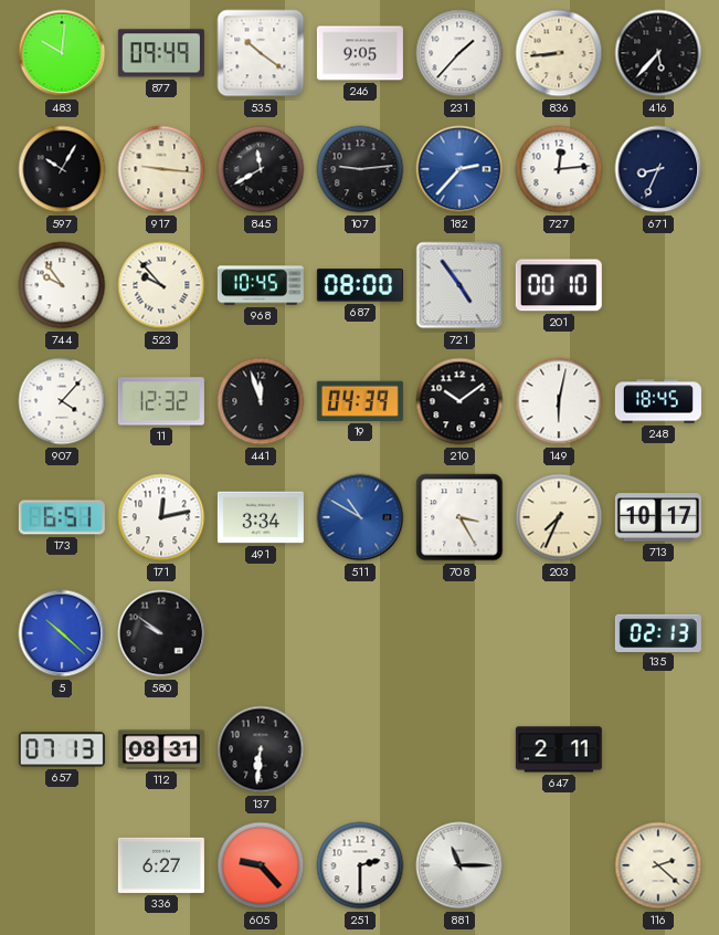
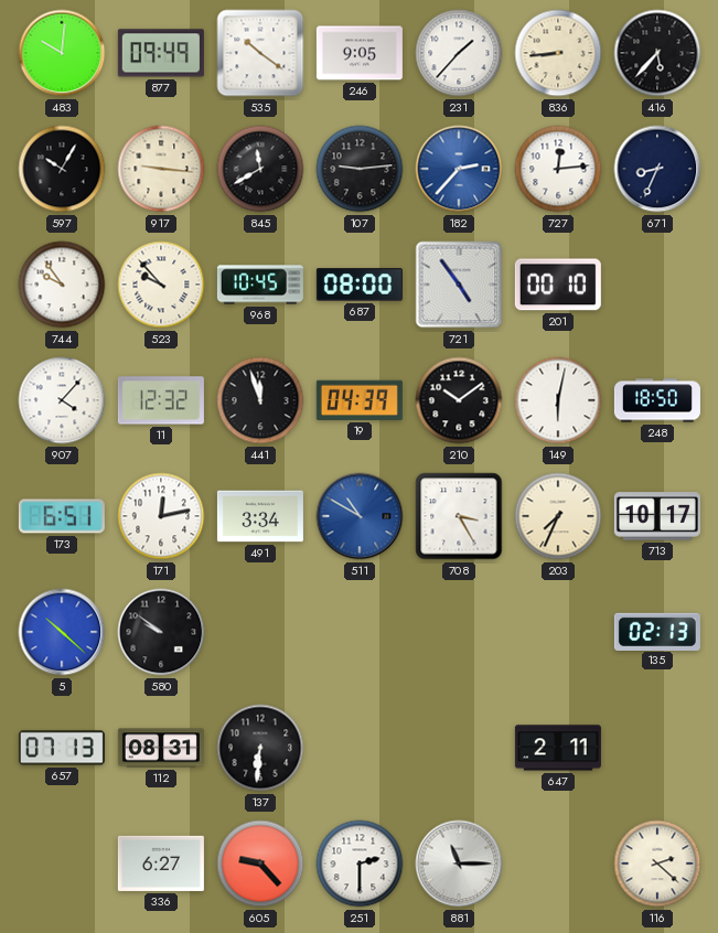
248: 18:45 -> 18:50
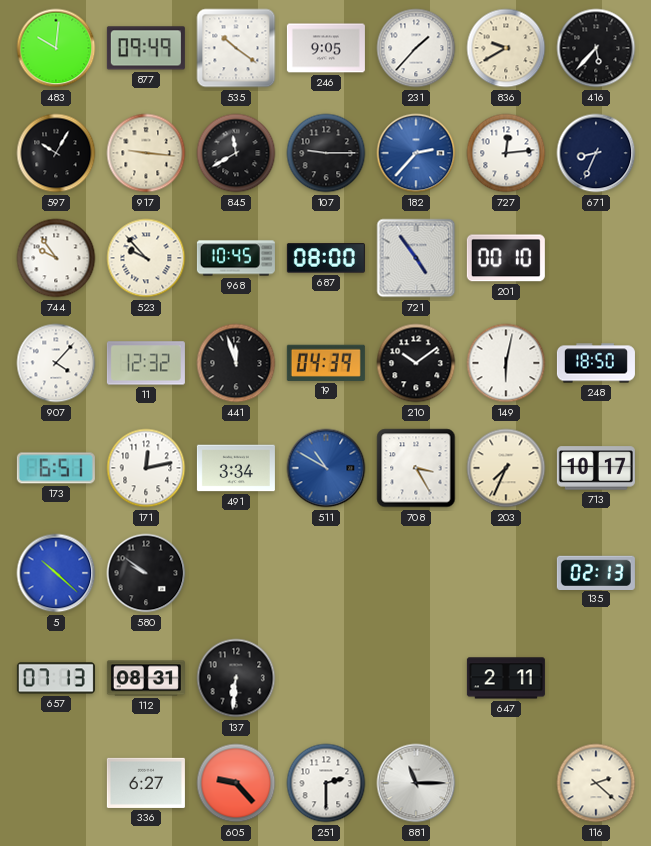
836: 8:44 -> 9:40
107: 9:14 -> 9:15
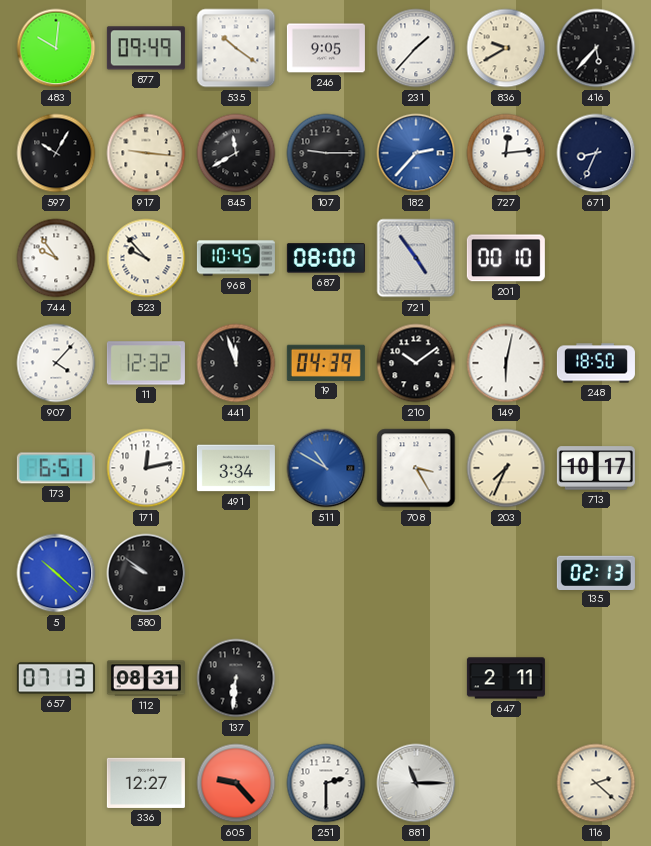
336: 6:27 -> 12:27
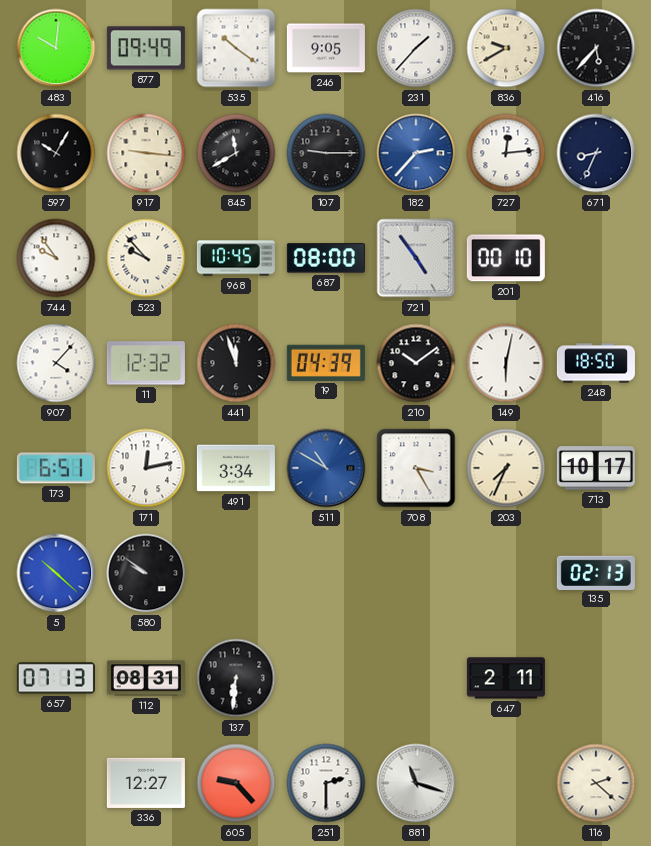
881: 11:15 -> 11:18
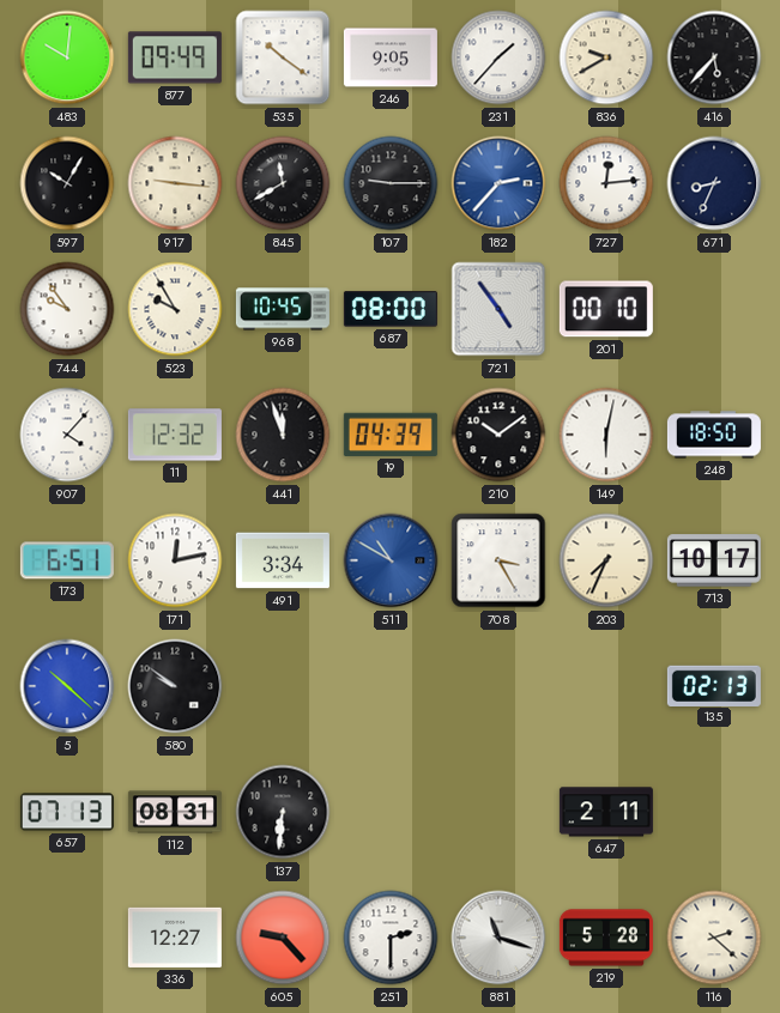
523: 9:53 -> 9:55
219: none -> 5:28
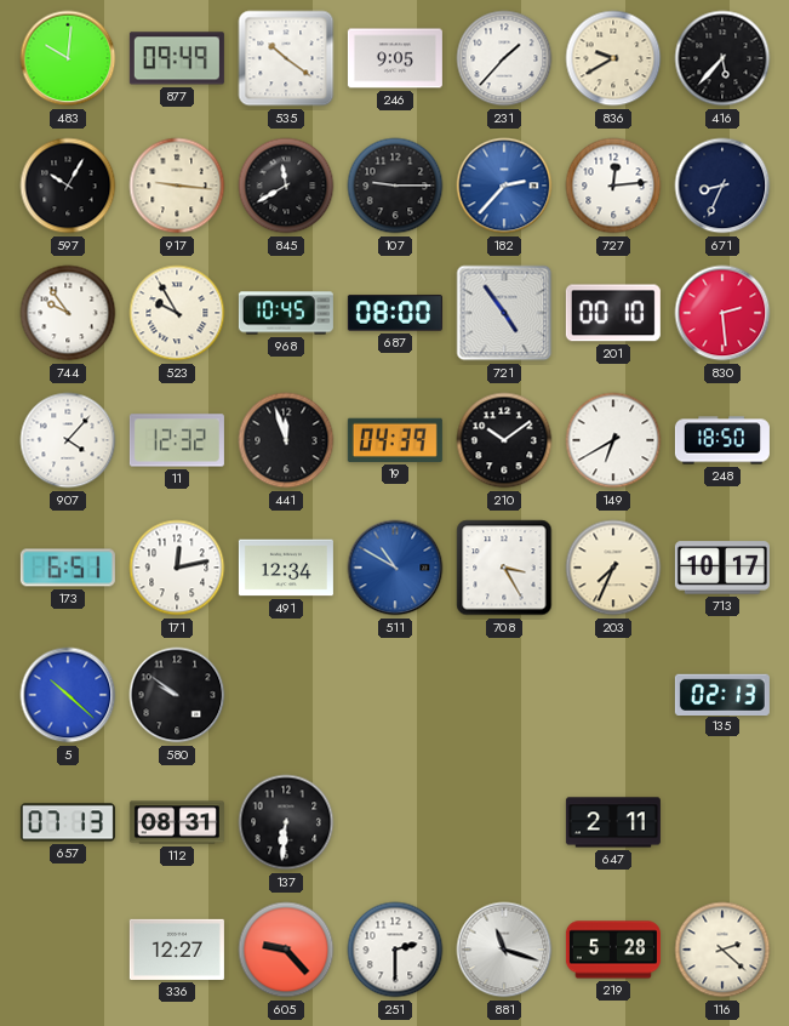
830: none -> 2:29
149: 6:02 -> 6:40
491: 3:34 -> 12:34
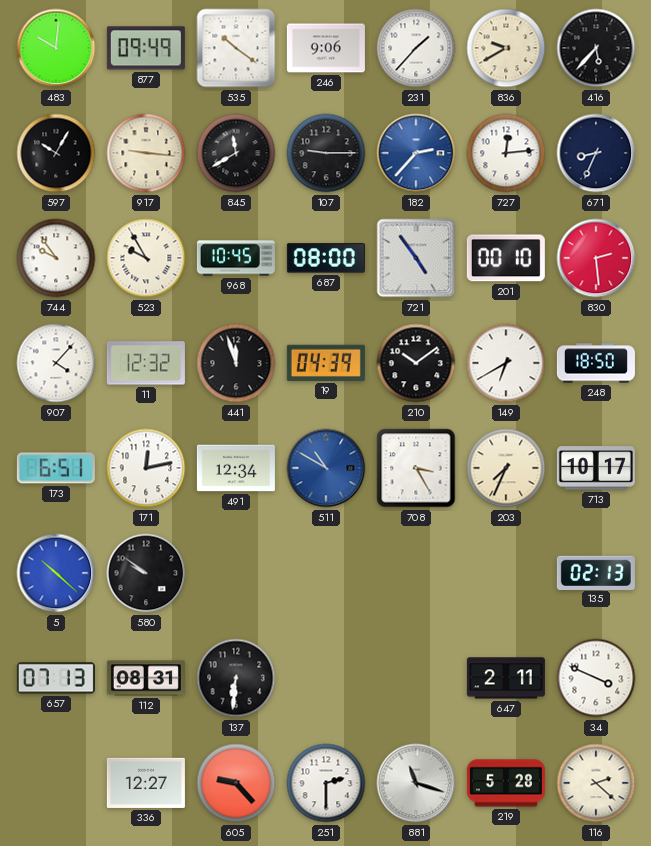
246: 9:05 -> 9:06
34: none -> 3:49
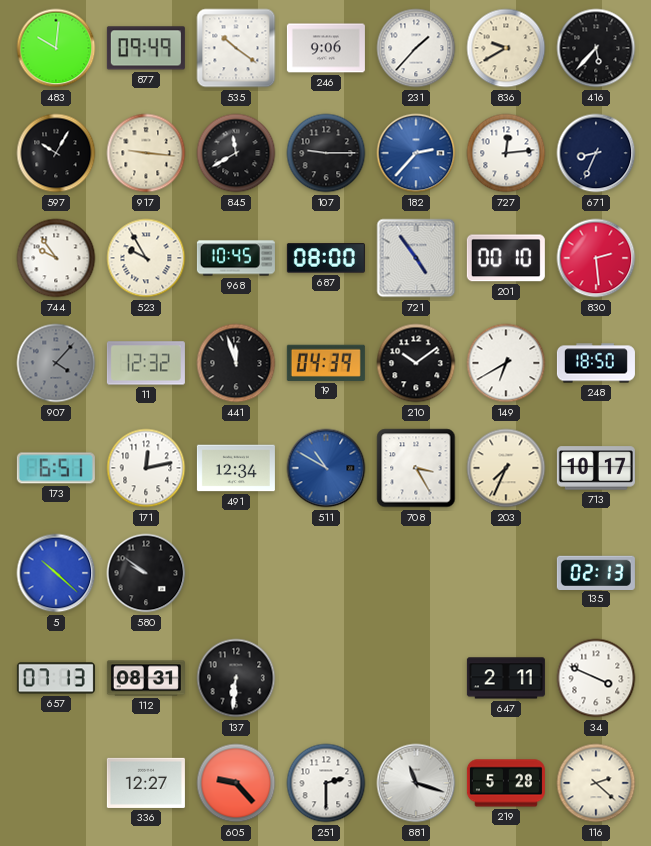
907 dial: white -> grey
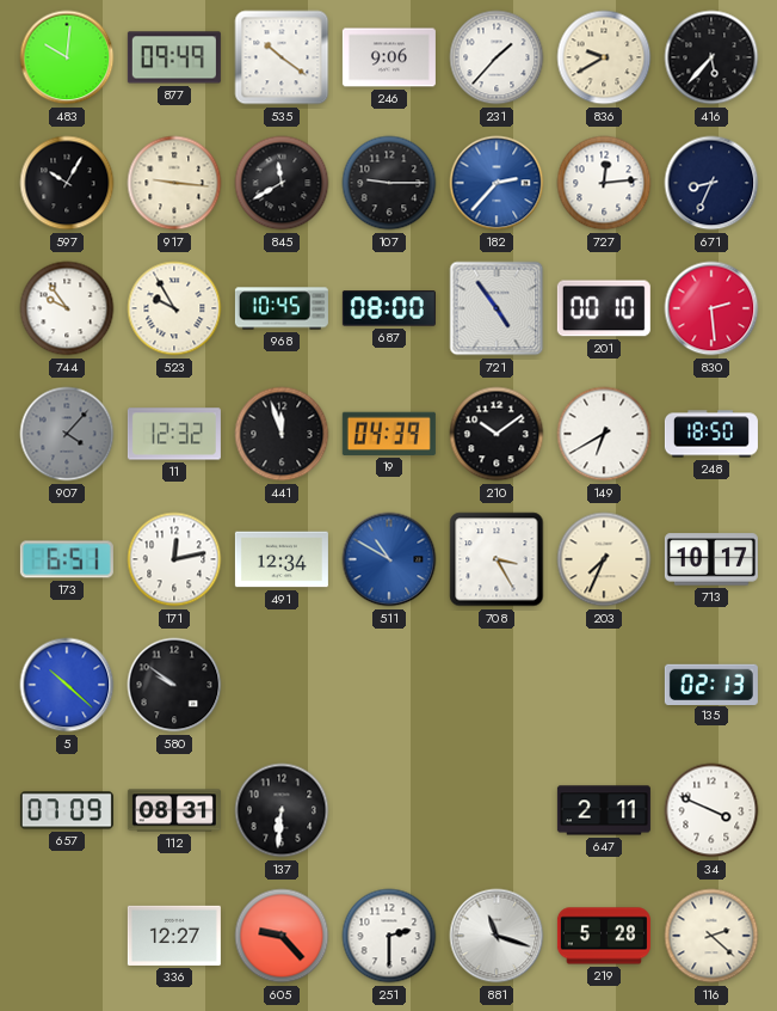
657: 07:13 -> 07:09
